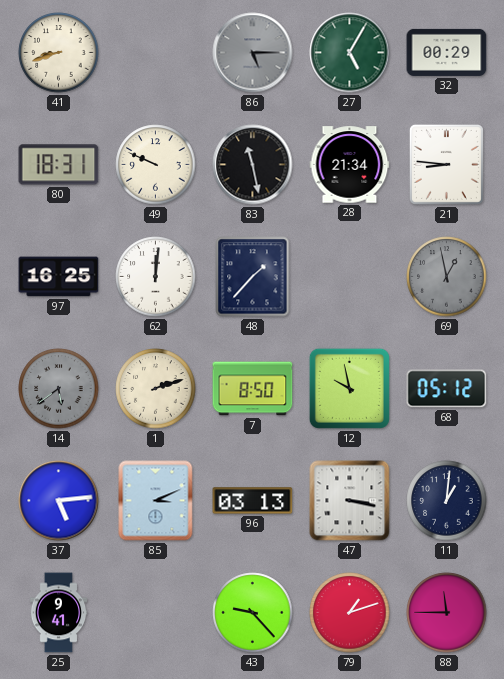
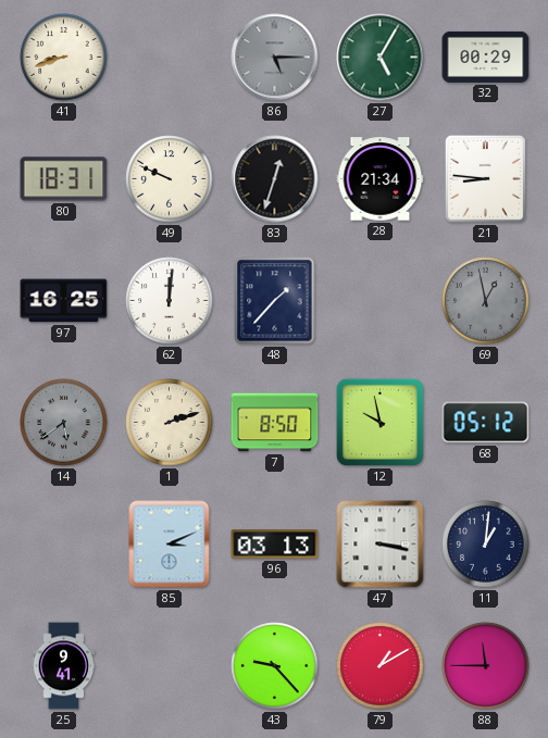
83: 11:28 -> 12:33
37: 5:14 -> none
79: 1:12 -> 1:10
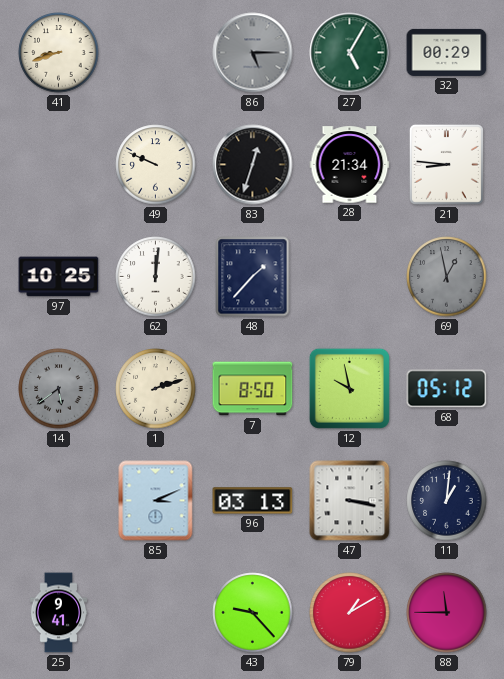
80: 18:31 -> none
97: 16:25 -> 10:25
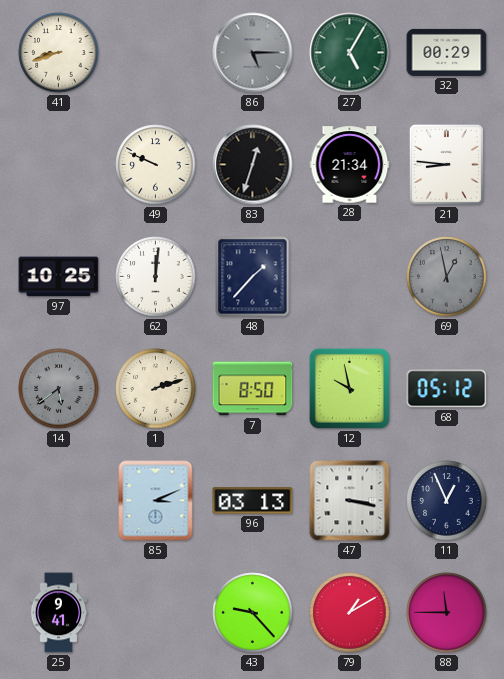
11: 1:01 -> 12:56
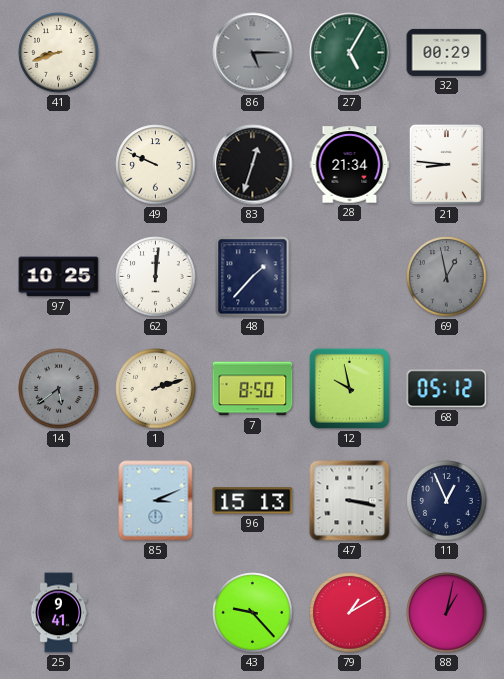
96: 03:13 -> 15:13
88: 11:45 -> 1:02
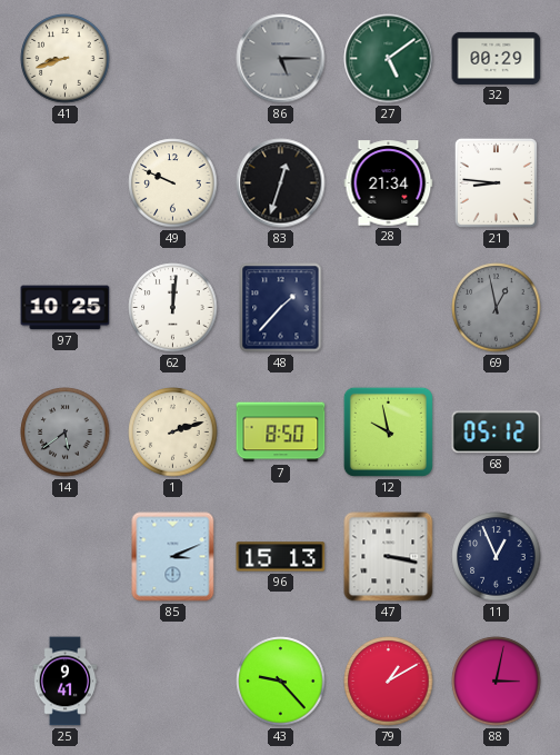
27: 5:05 -> 5:09
88: 1:02 -> 3:02
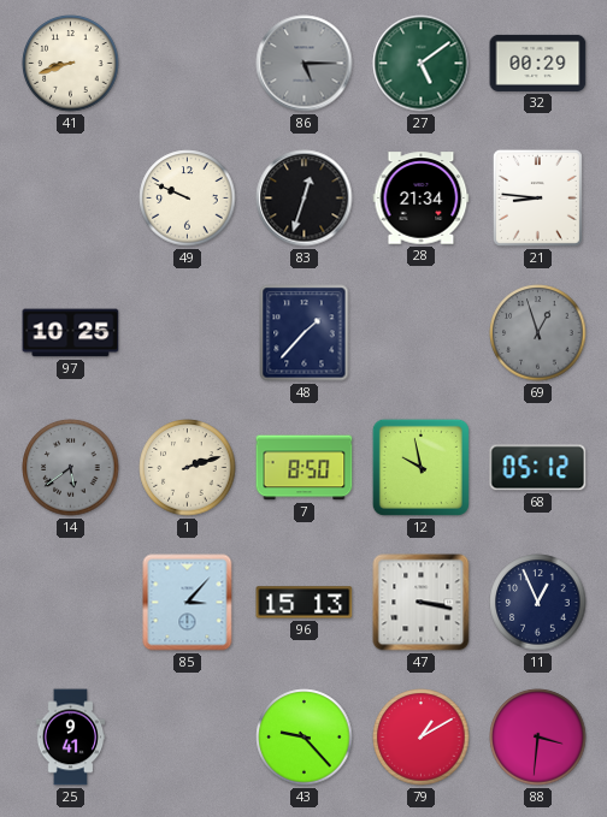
62: 12:01 -> none
69: 12:58 -> 12:57
85: 3:11 -> 3:07
88: 3:02 -> 3:31
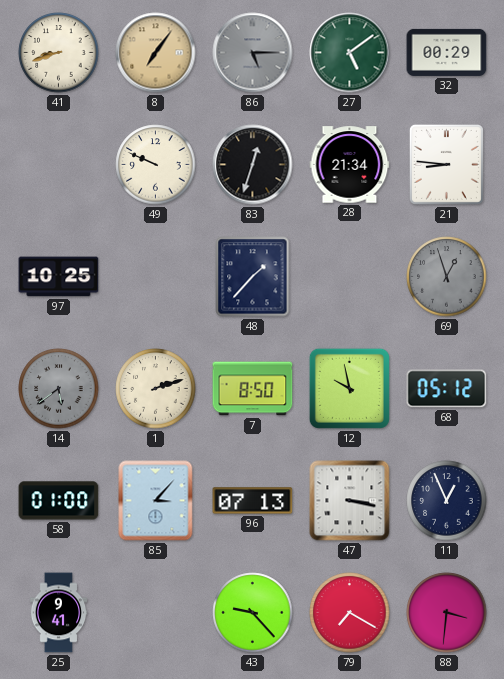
8: none -> 7:06
58: none -> 01:00
96: 15:13 -> 07:13
79: 1:10 -> 7:20
